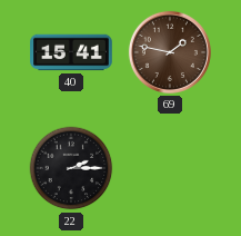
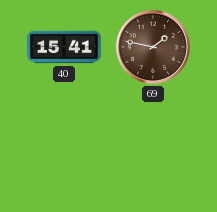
22: 2:15 -> none
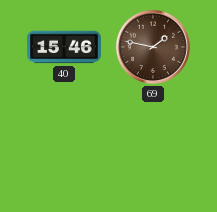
40: 15:41 -> 15:46
